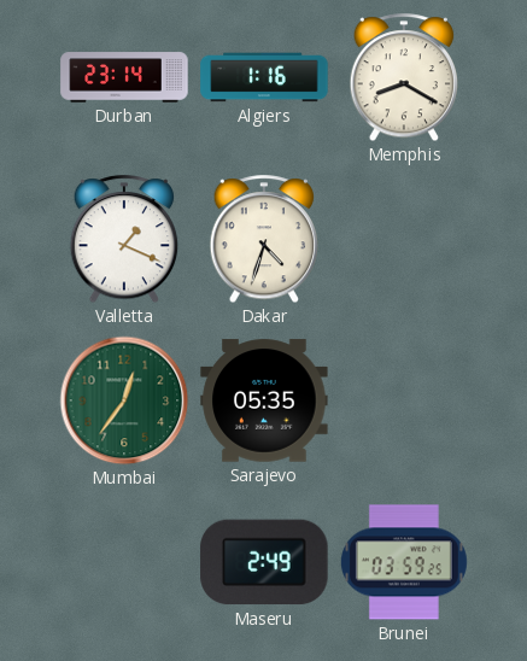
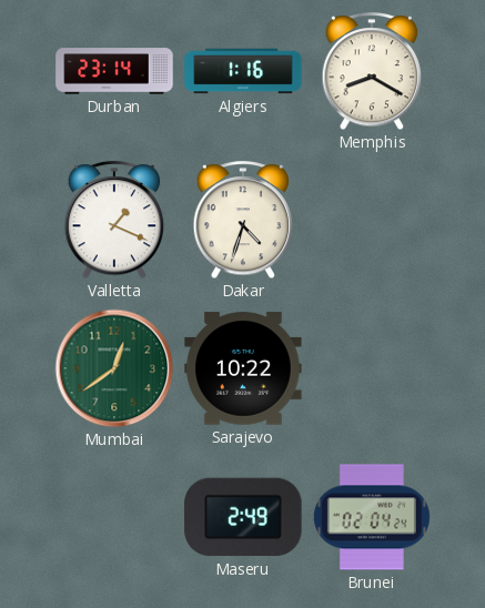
Mumbai: 12:36 -> 12:39
Sarajevo: 05:35 -> 10:22
Brunei: 03:59 -> 02:04
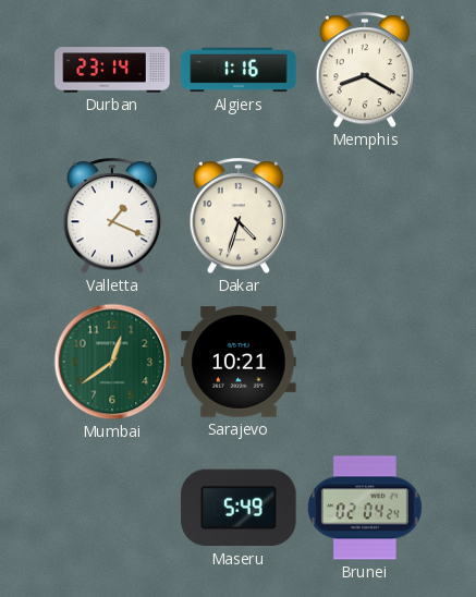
Sarajevo: 10:22 -> 10:21
Maseru: 2:49 -> 5:49
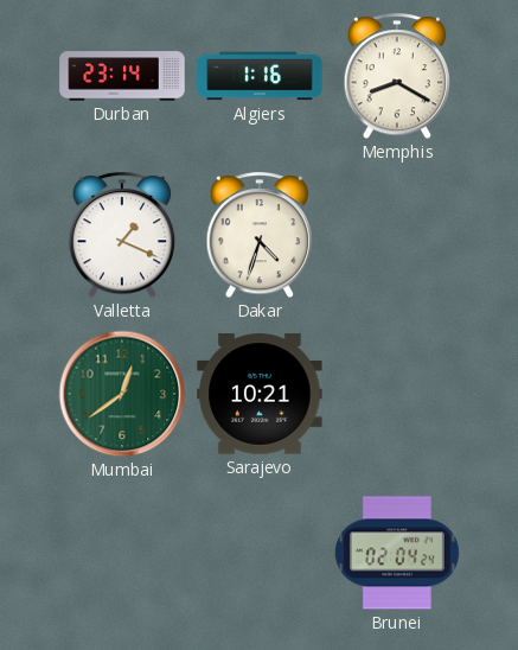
Maseru: 5:49 -> none
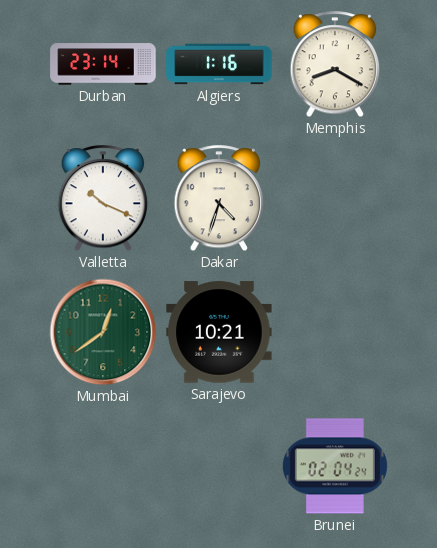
Valletta: 1:19 -> 10:19
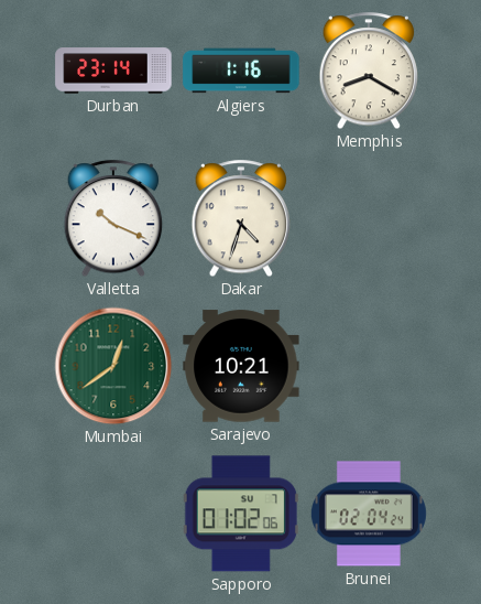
Sapporo: none -> 01:02
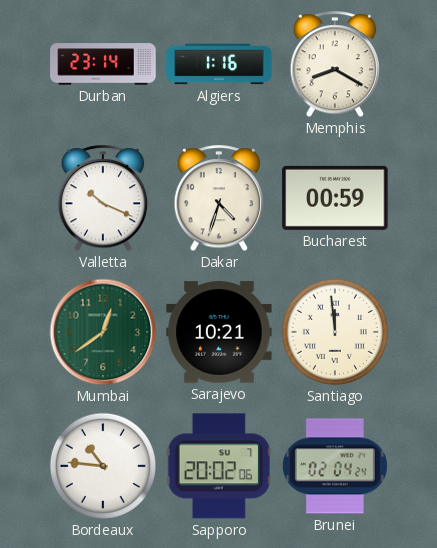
Bucharest: none -> 00:59
Santiago: none -> 11:59
Bordeaux: none -> 10:46
Sapporo: 01:02 -> 20:02
